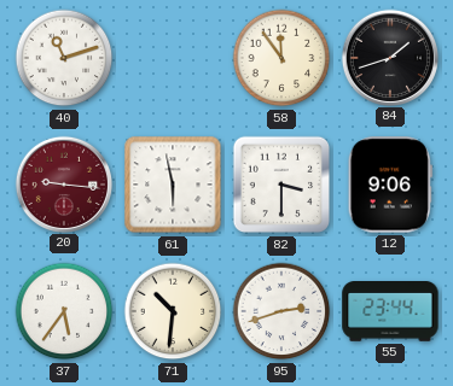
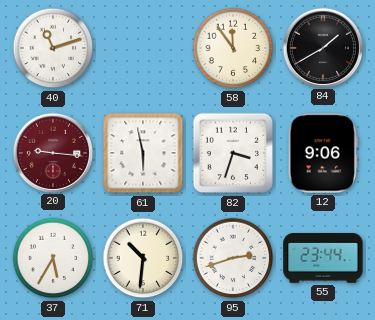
84: 1:42 -> 1:40
82: 3:30 -> 3:33
37: 5:36 -> 5:35
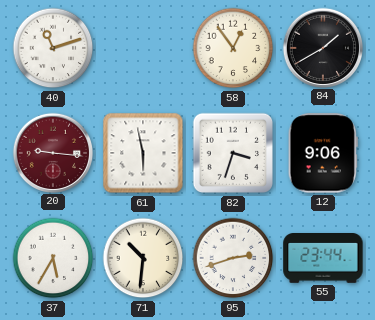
58: 11:54 -> 12:54
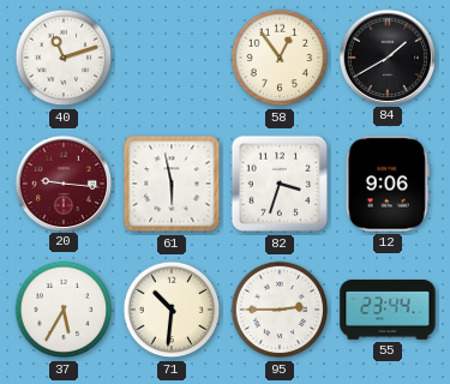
95: 2:42 -> 2:45
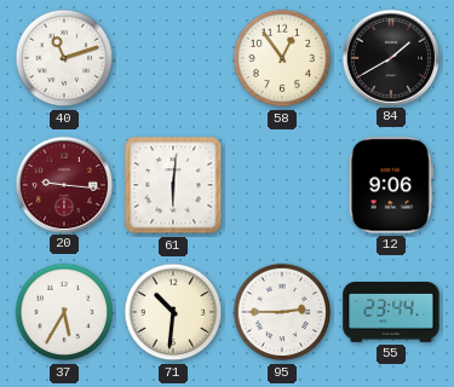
61: 5:58 -> 6:01
82: 3:33 -> none
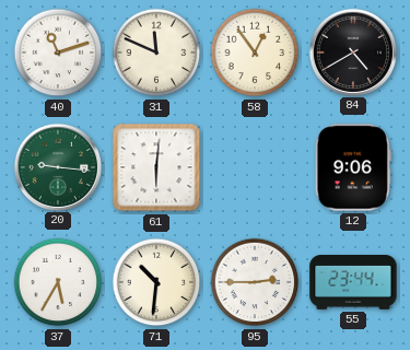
31: none -> 11:49
84: 1:40 -> 4:40
20 dial: burgundy -> green
